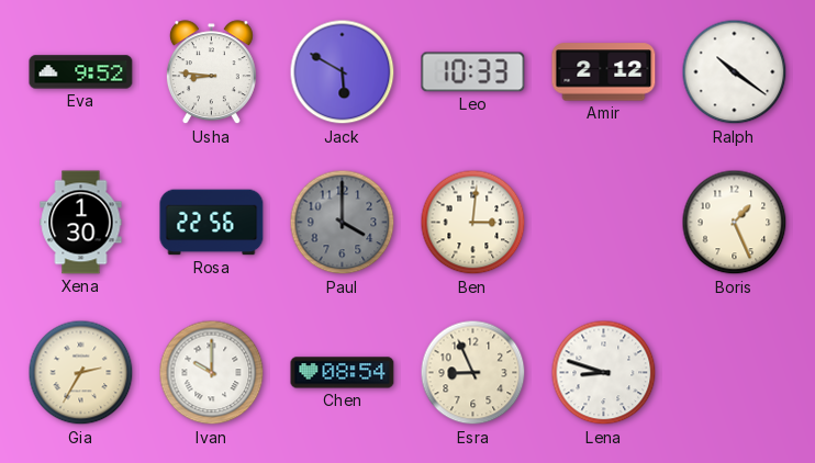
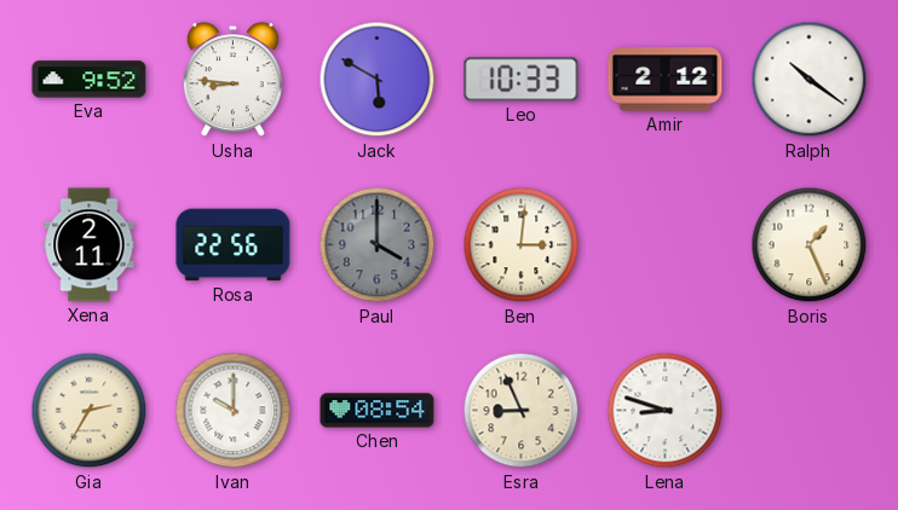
Xena: 1:30 -> 2:11
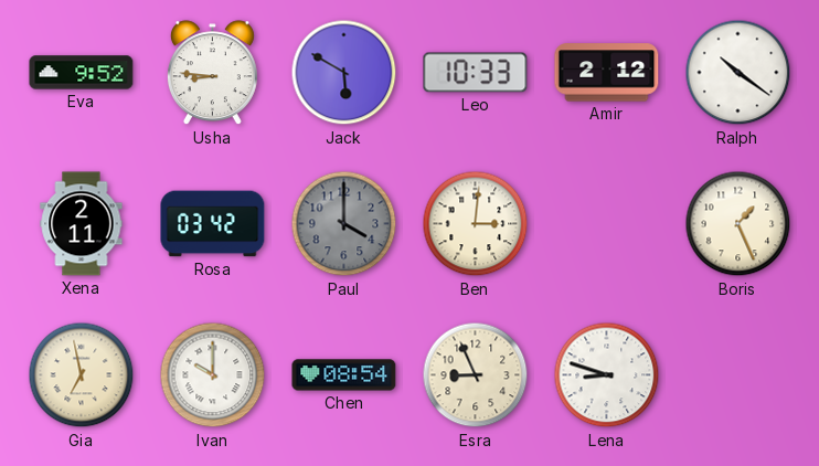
Rosa: 22:56 -> 03:42
Gia: 2:35 -> 6:58
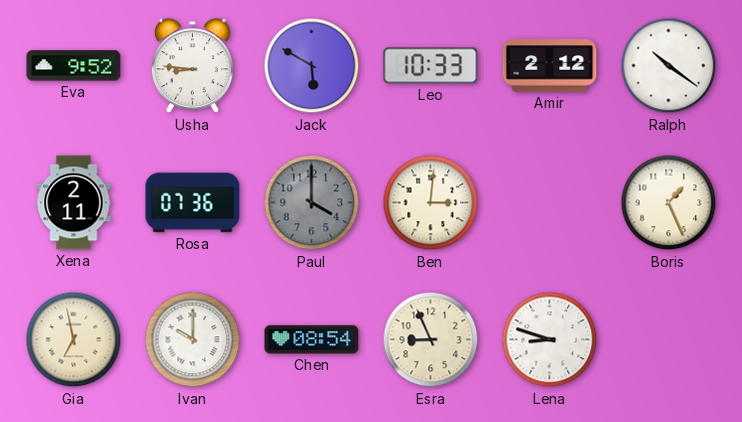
Rosa: 03:42 -> 07:36
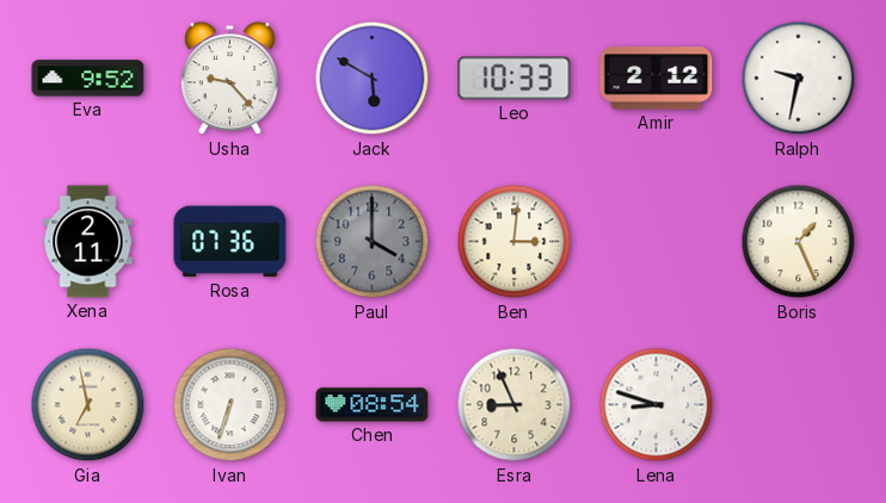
Usha: 8:46 -> 9:23
Ralph: 10:21 -> 9:32
Ivan: 10:00 -> 6:33
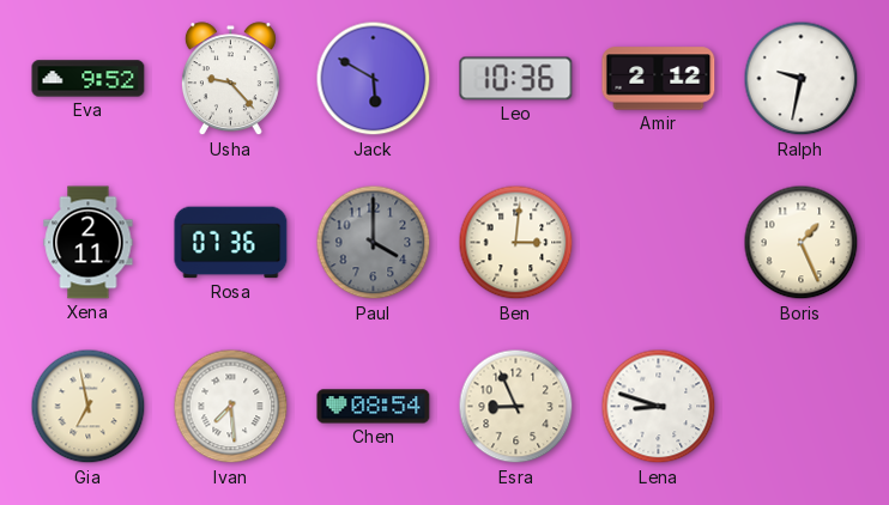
Leo: 10:33 -> 10:36
Ivan: 6:33 -> 7:29
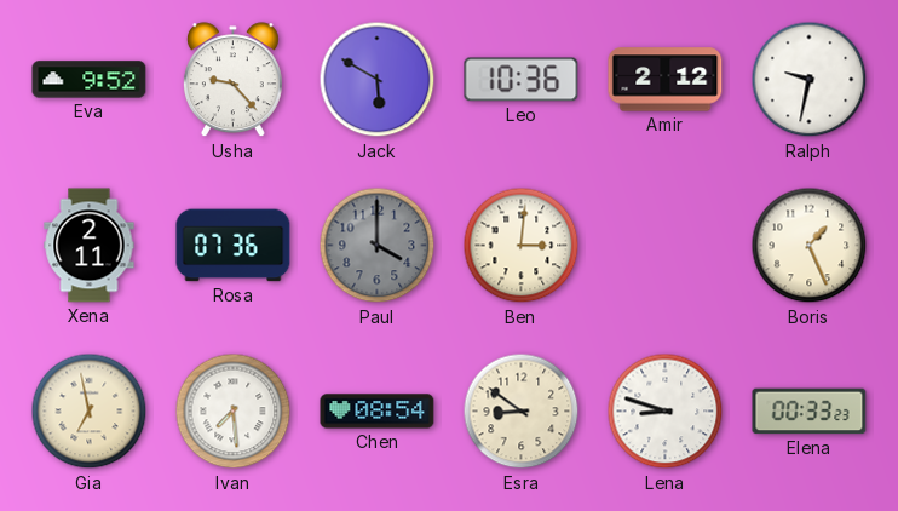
Esra: 8:56 -> 8:51
Elena: none -> 00:33
